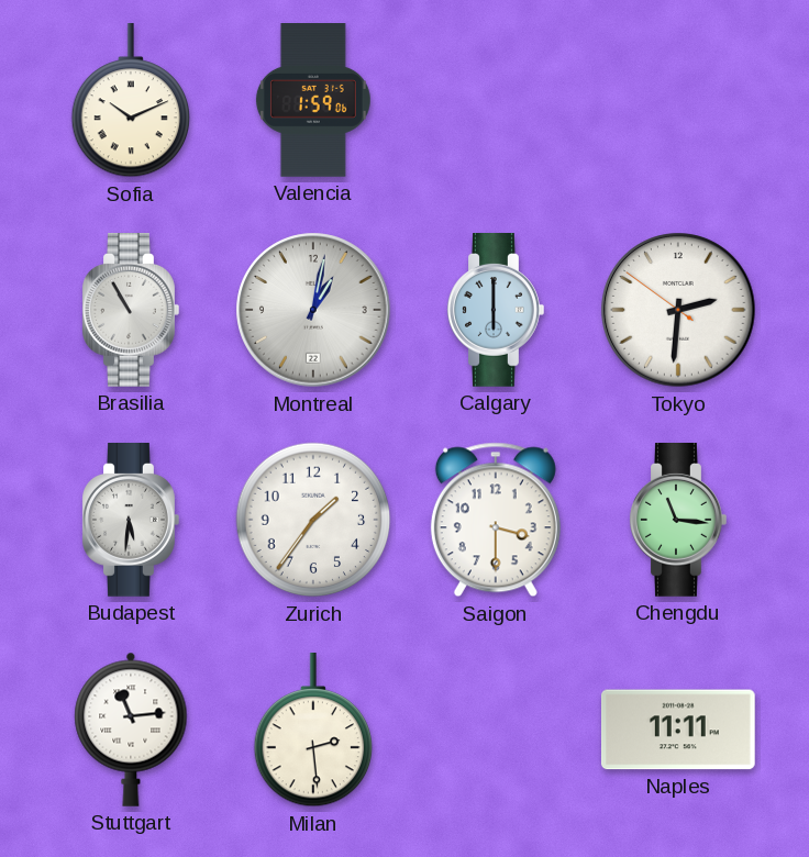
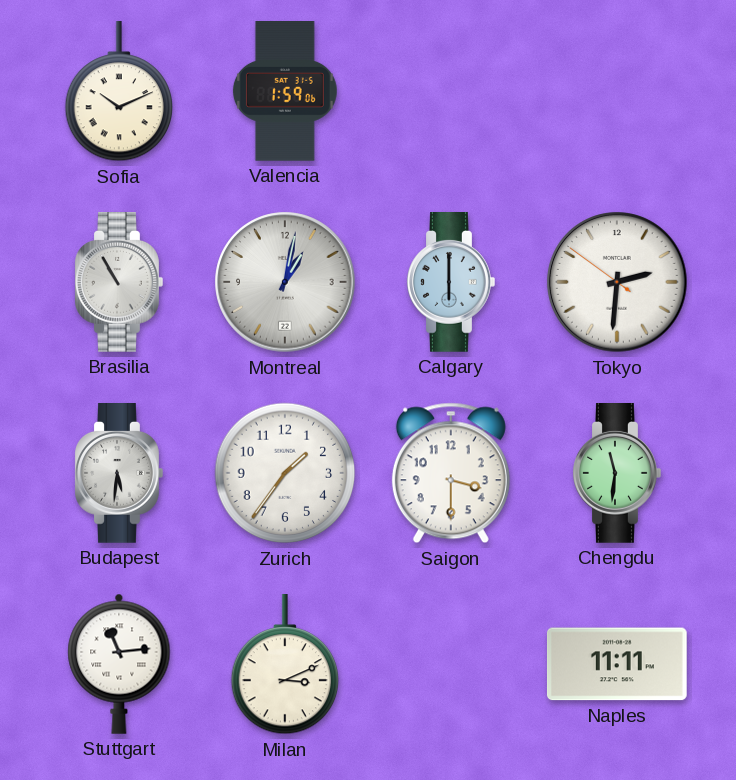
Chengdu: 11:16 -> 11:31
Milan: 2:29 -> 3:11
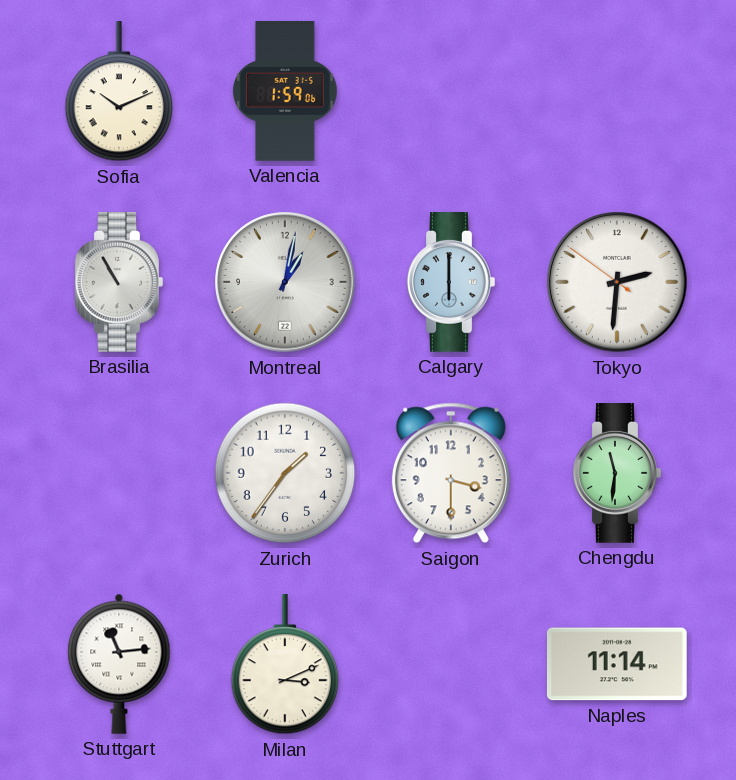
Budapest: 5:31 -> none
Naples: 11:11 -> 11:14
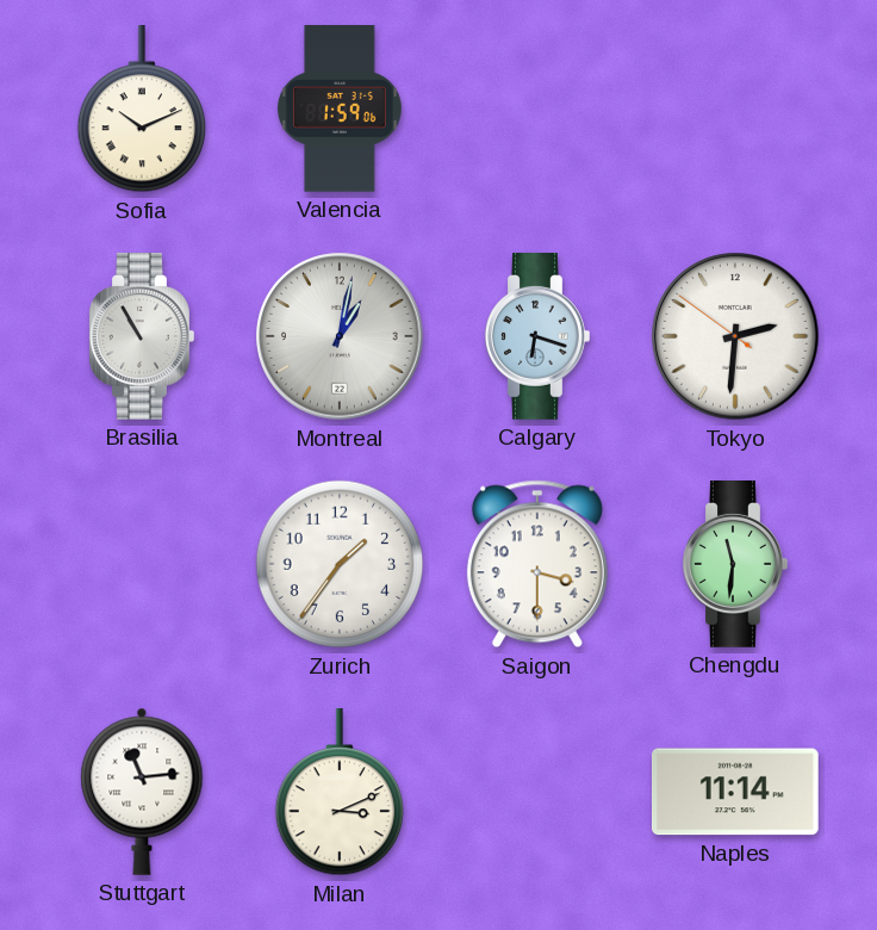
Calgary: 6:00 -> 6:18
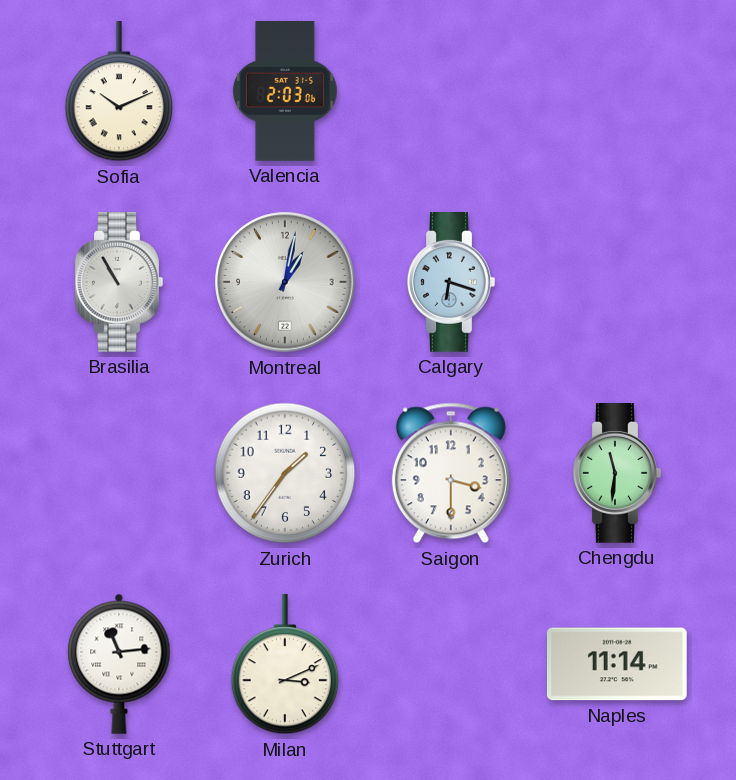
Valencia: 1:59 -> 2:03
Tokyo: 2:30 -> none
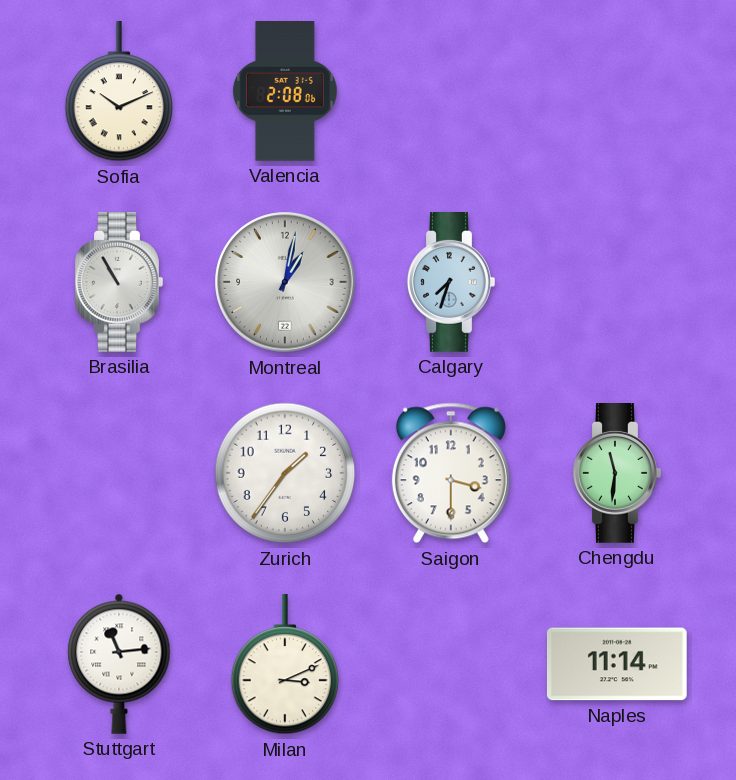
Valencia: 2:03 -> 2:08
Calgary: 6:18 -> 7:33
